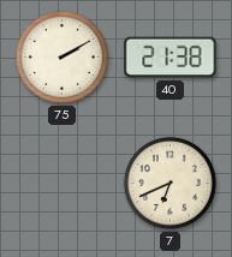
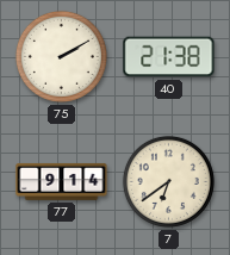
77: none -> 9:14
7: 6:41 -> 6:39
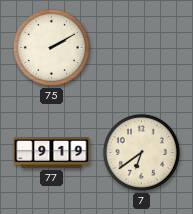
40: 21:38 -> none
77: 9:14 -> 9:19
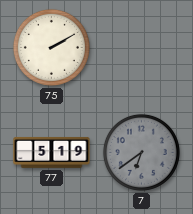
77: 9:19 -> 5:19
7 dial: cream -> grey
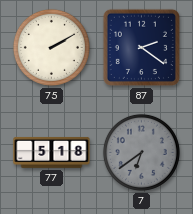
87: none -> 2:21
77: 5:19 -> 5:18
